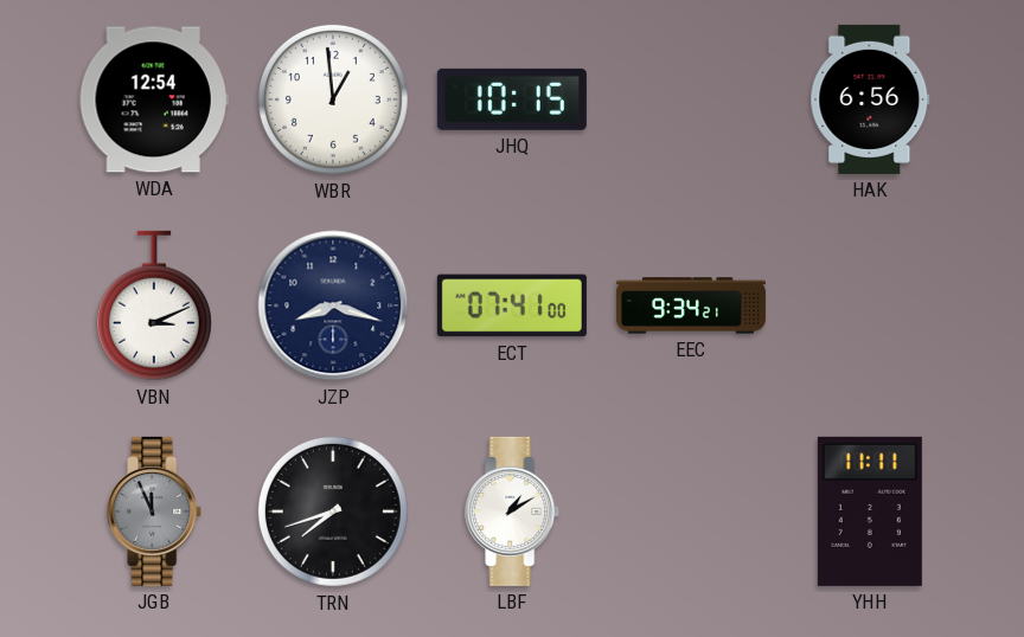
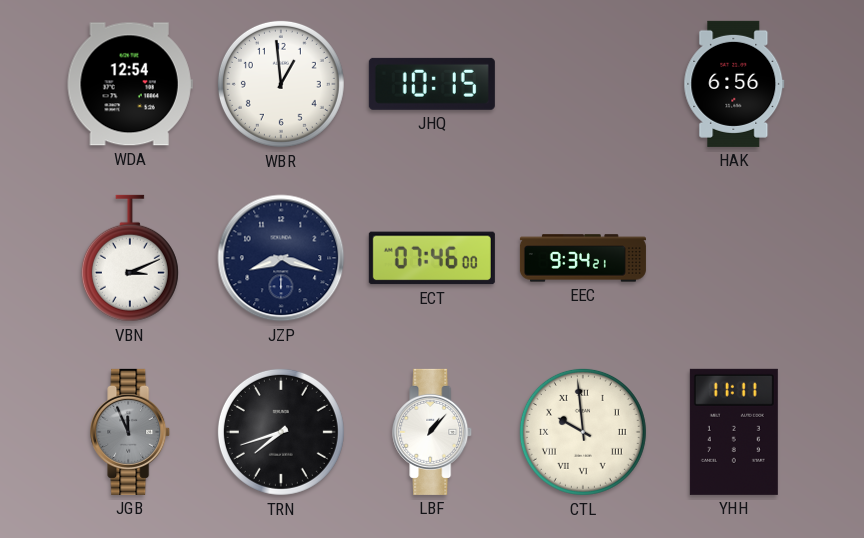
ECT: 07:41 -> 07:46
LBF: 1:10 -> 1:07
CTL: none -> 9:59
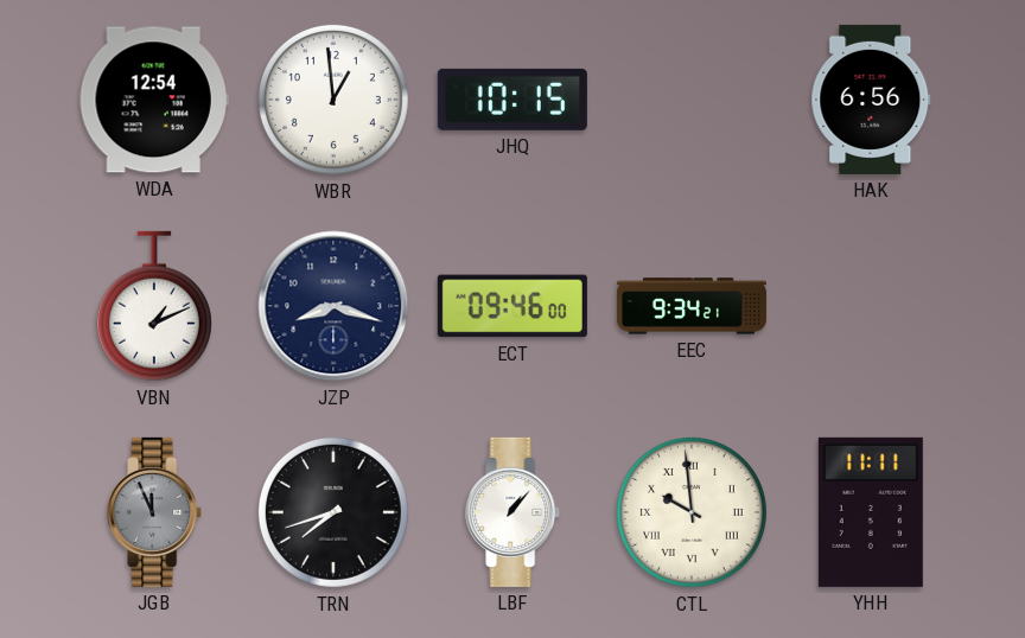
VBN: 3:11 -> 1:11
ECT: 07:46 -> 09:46
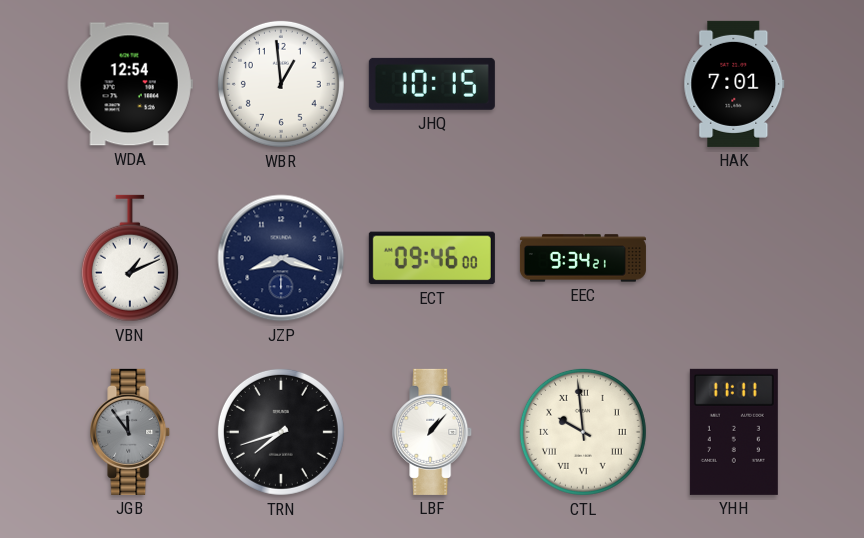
HAK: 6:56 -> 7:01
JGB: 11:56 -> 11:54
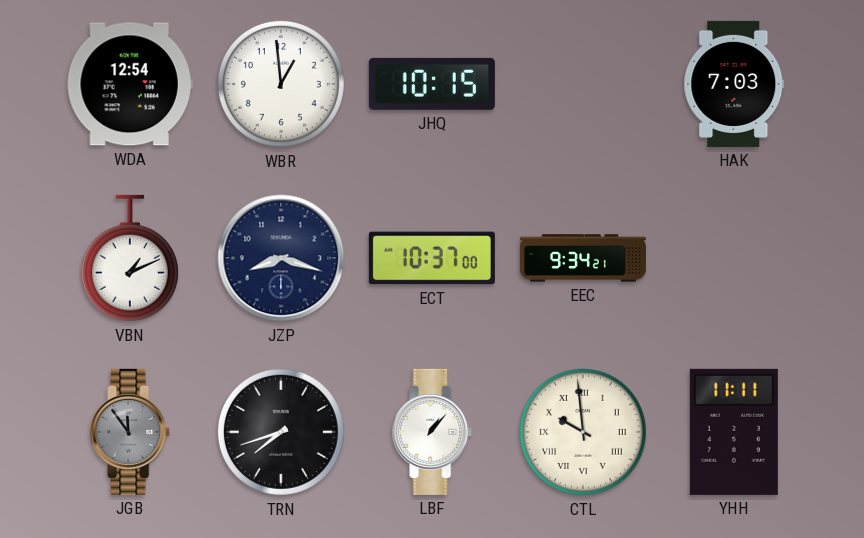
HAK: 7:01 -> 7:03
ECT: 09:46 -> 10:37
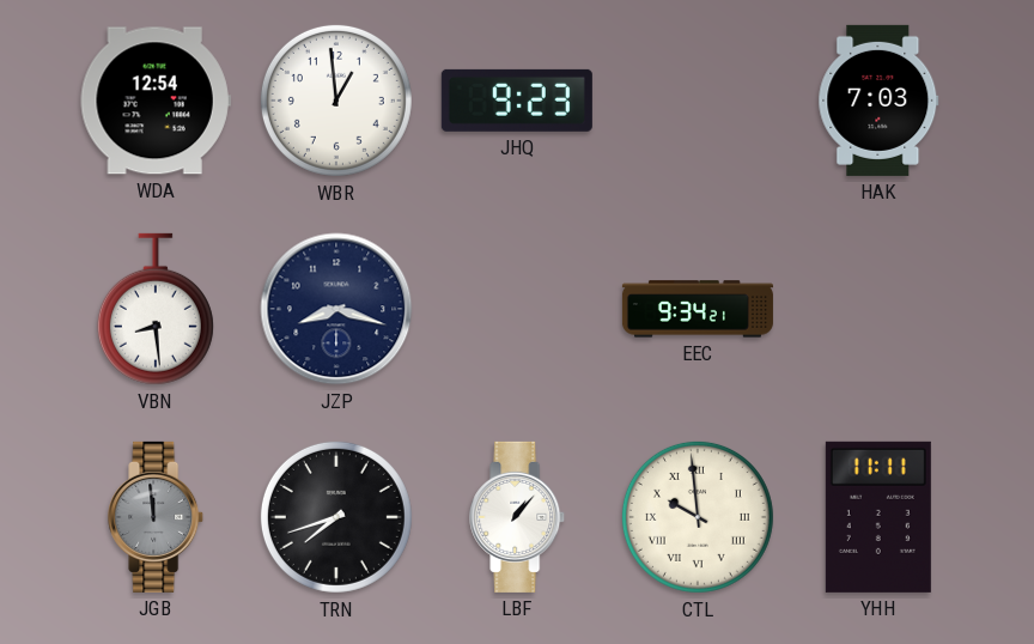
JHQ: 10:15 -> 9:23
VBN: 1:11 -> 8:29
ECT: 10:37 -> none
JGB: 11:54 -> 11:59
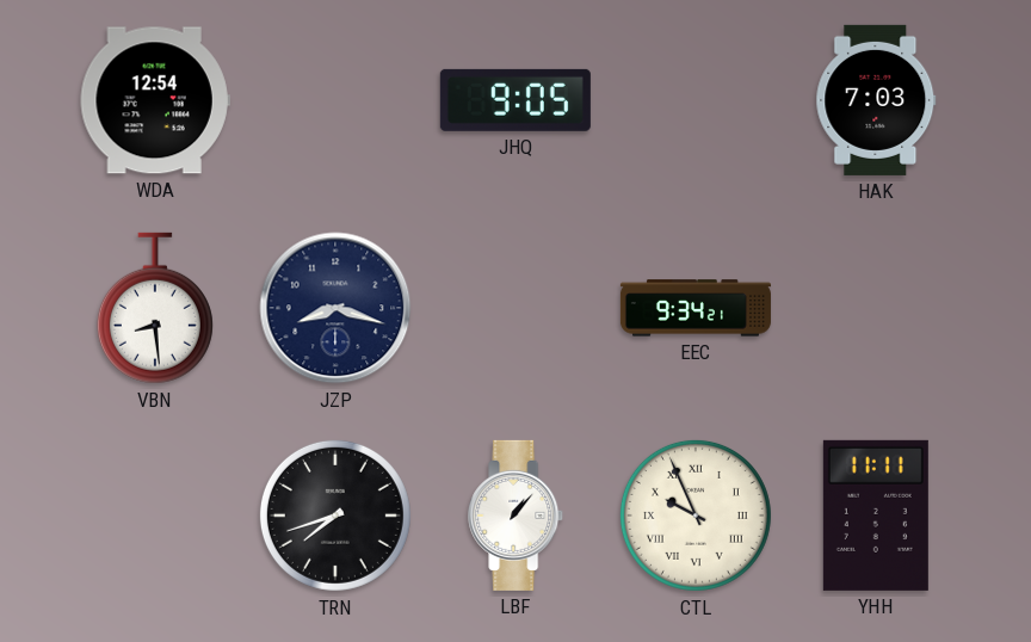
WBR: 12:59 -> none
JHQ: 9:23 -> 9:05
JGB: 11:59 -> none
CTL: 9:59 -> 9:56
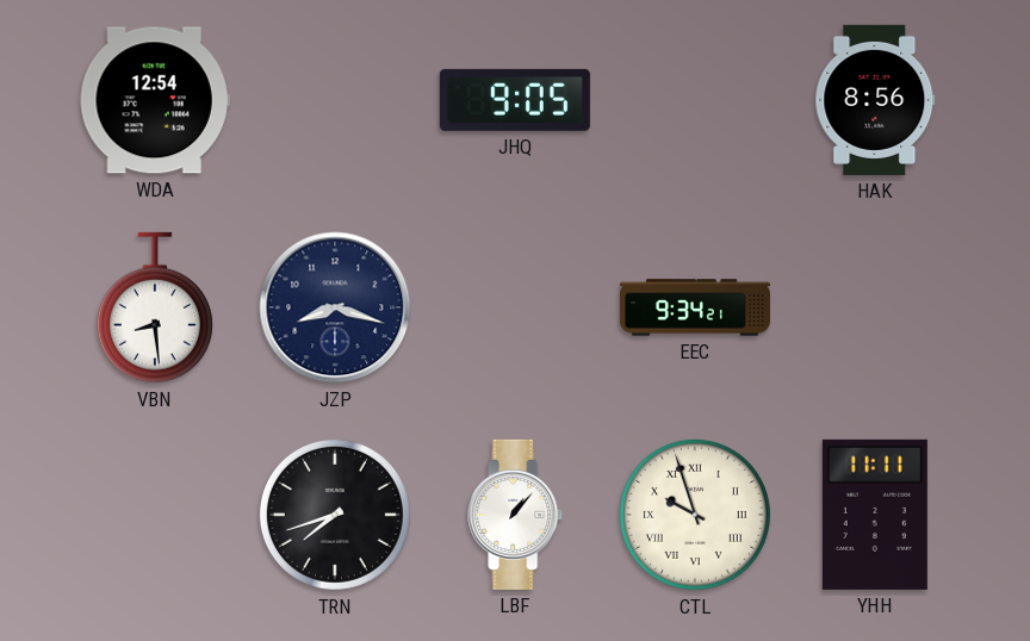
HAK: 7:03 -> 8:56
CTL: 9:56 -> 9:57
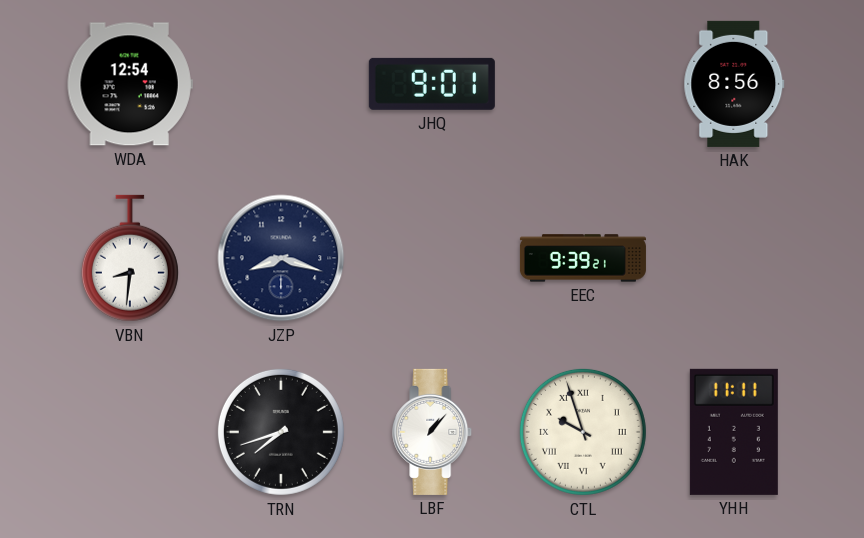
JHQ: 9:05 -> 9:01
VBN: 8:29 -> 8:31
EEC: 9:34 -> 9:39
